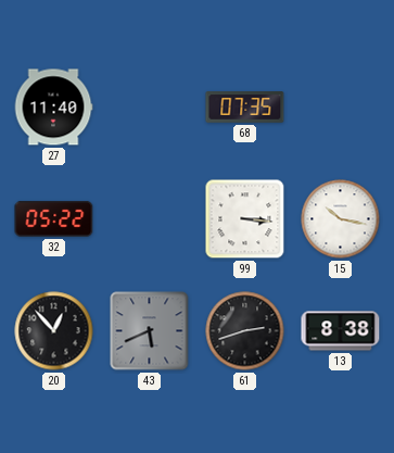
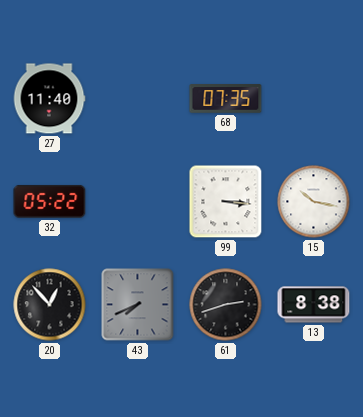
43: 5:41 -> 7:41
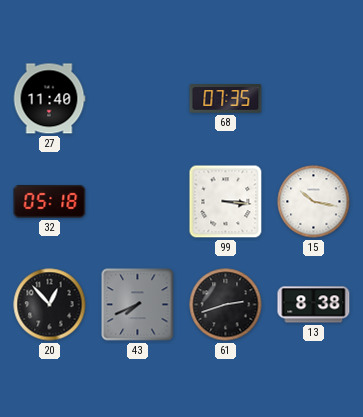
32: 05:22 -> 05:18
